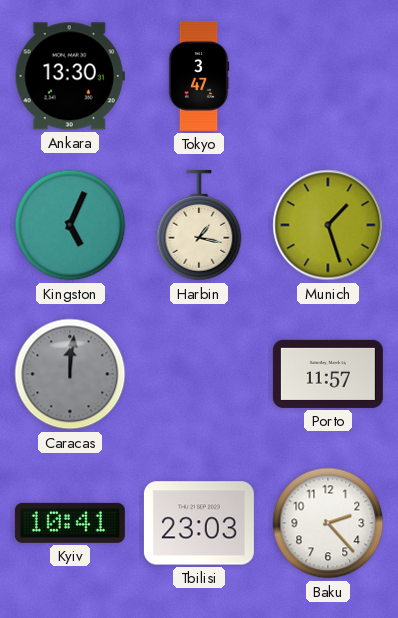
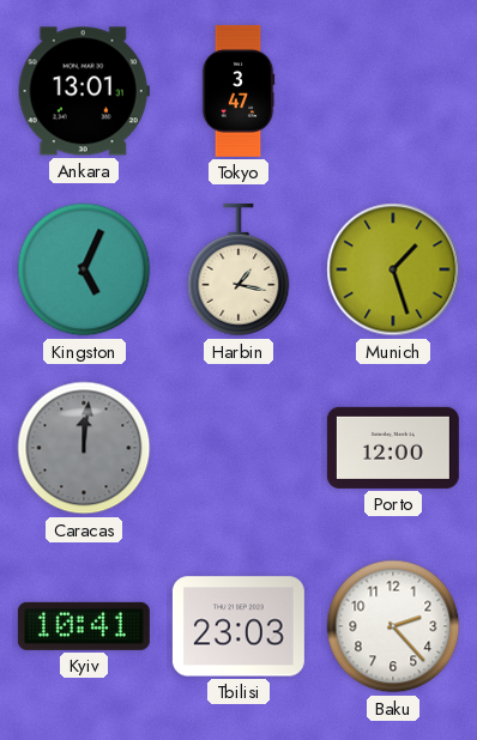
Ankara: 13:30 -> 13:01
Porto: 11:57 -> 12:00
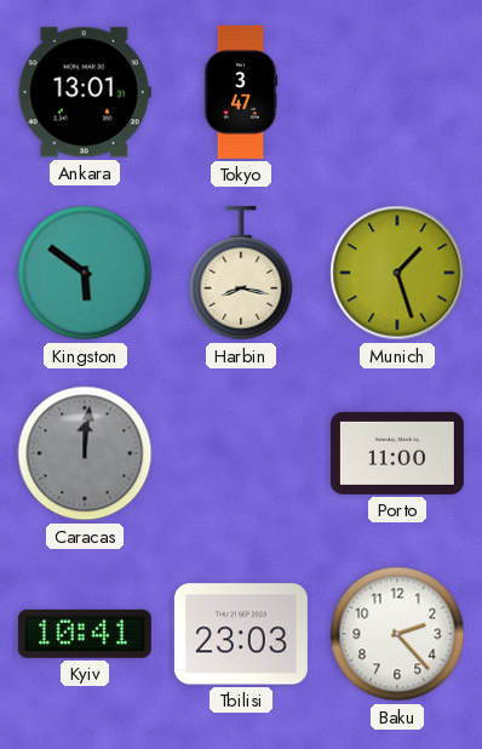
Kingston: 5:04 -> 5:51
Harbin: 1:17 -> 8:17
Porto: 12:00 -> 11:00
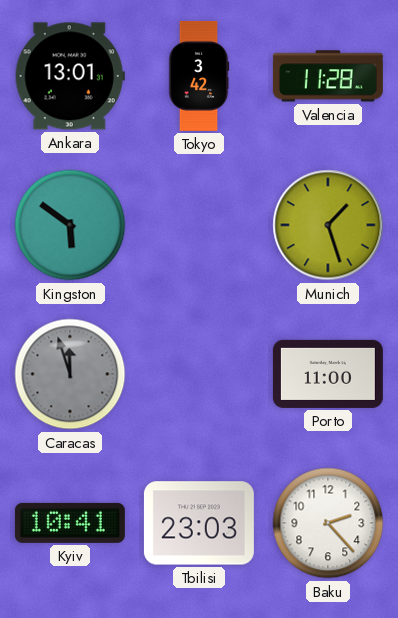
Tokyo: 3:47 -> 3:42
Valencia: none -> 11:28
Harbin: 8:17 -> none
Caracas: 12:01 -> 11:57
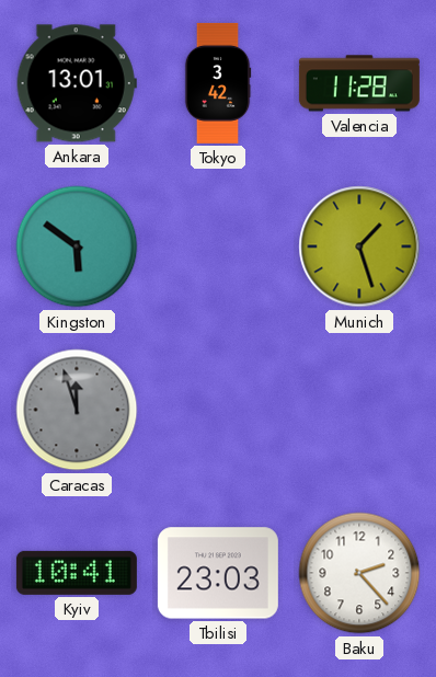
Porto: 11:00 -> none
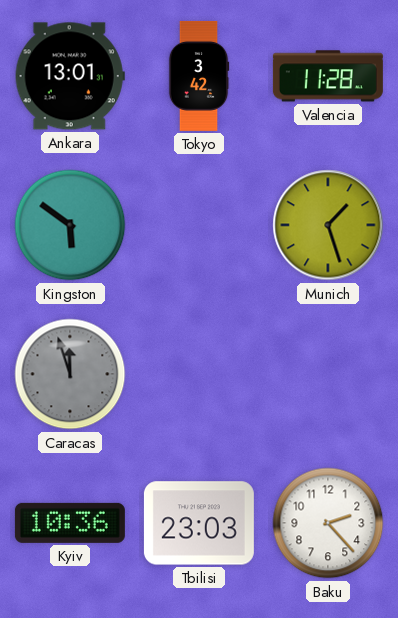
Kyiv: 10:41 -> 10:36
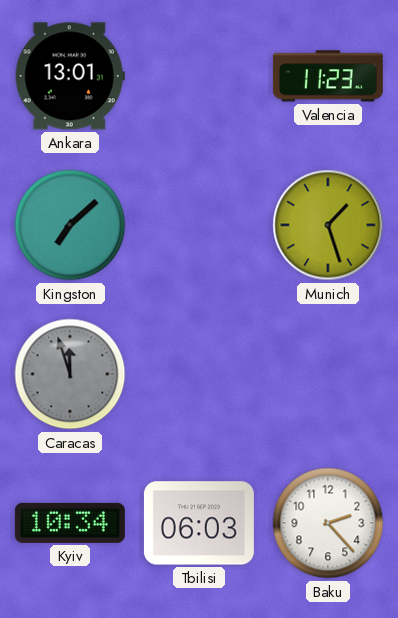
Tokyo: 3:42 -> none
Valencia: 11:28 -> 11:23
Kingston: 5:51 -> 7:08
Kyiv: 10:36 -> 10:34
Tbilisi: 23:03 -> 06:03
